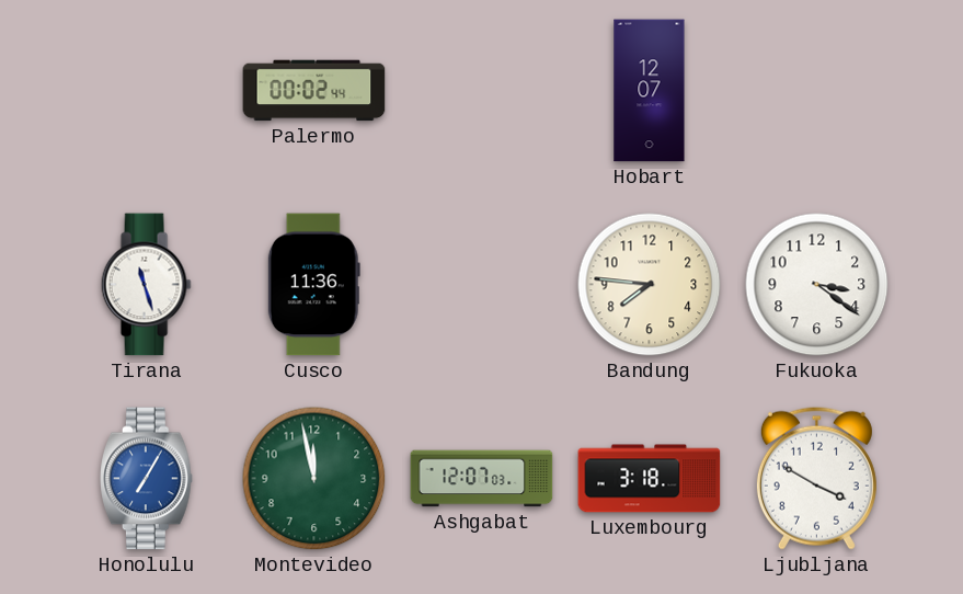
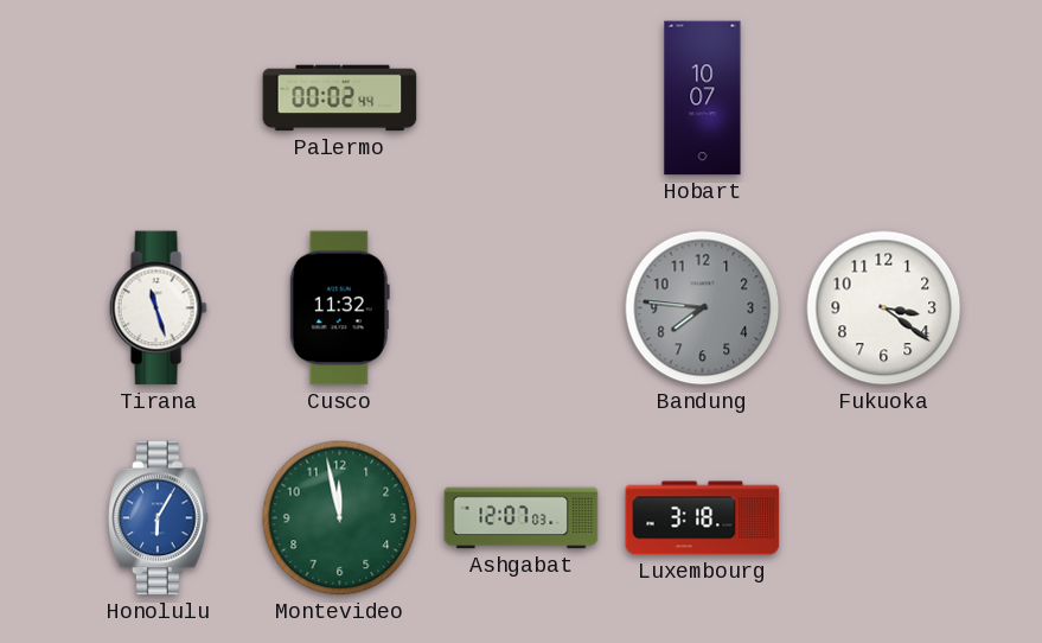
Hobart: 12:07 -> 10:07
Cusco: 11:36 -> 11:32
Bandung dial: cream -> grey
Honolulu: 7:05 -> 6:05
Ljubljana: 3:50 -> none
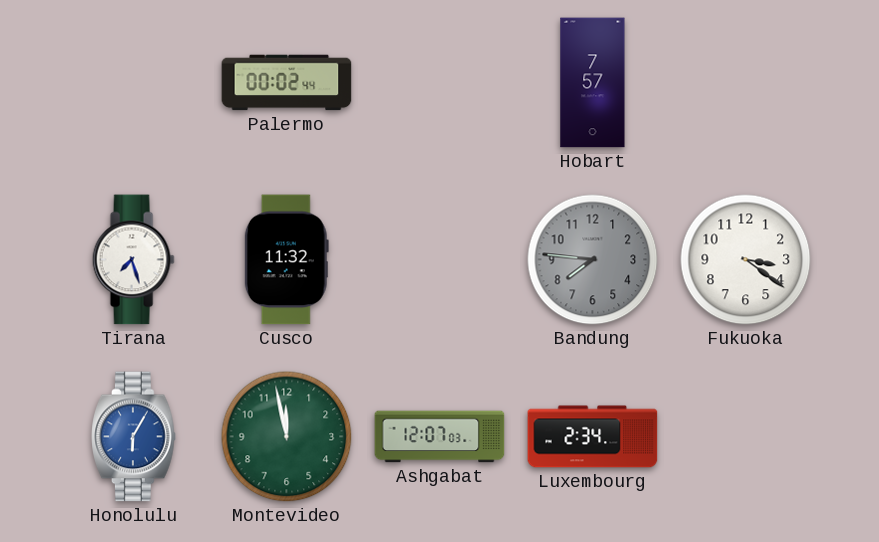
Hobart: 10:07 -> 7:57
Tirana: 11:27 -> 7:27
Luxembourg: 3:18 -> 2:34
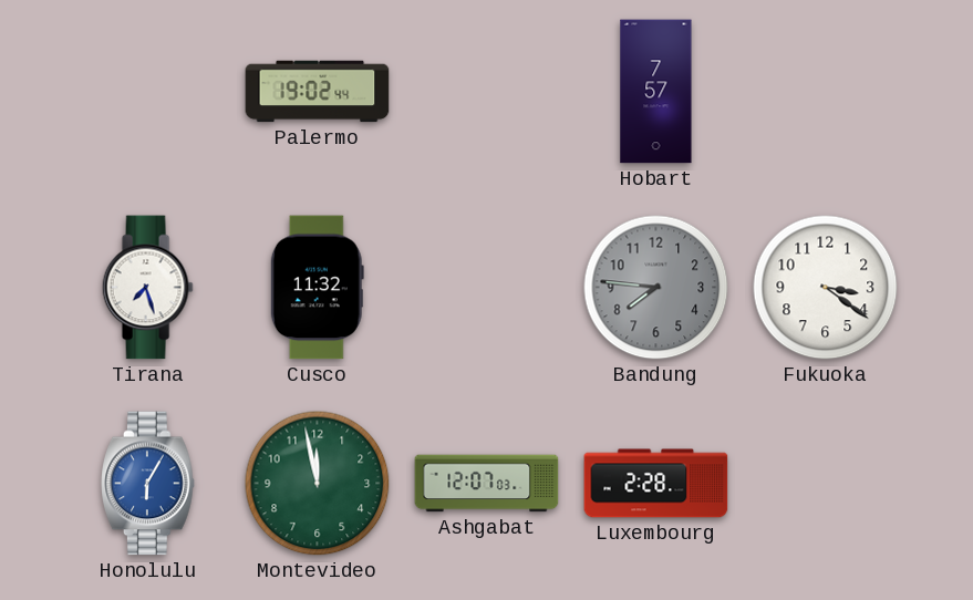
Palermo: 00:02 -> 19:02
Luxembourg: 2:34 -> 2:28
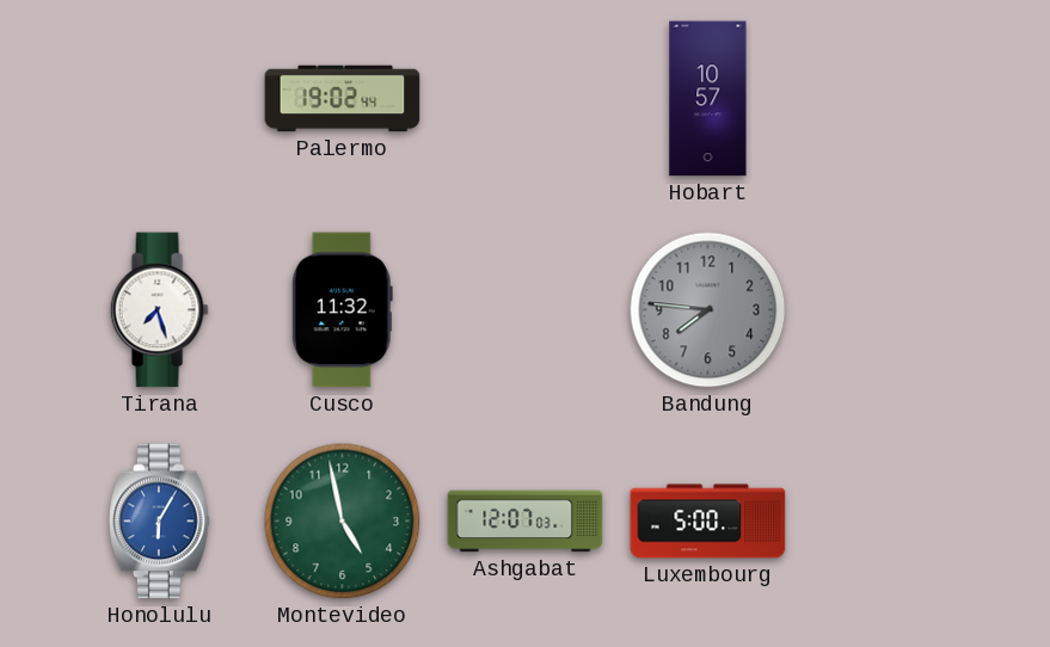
Hobart: 7:57 -> 10:57
Fukuoka: 3:21 -> none
Montevideo: 11:58 -> 4:58
Luxembourg: 2:28 -> 5:00
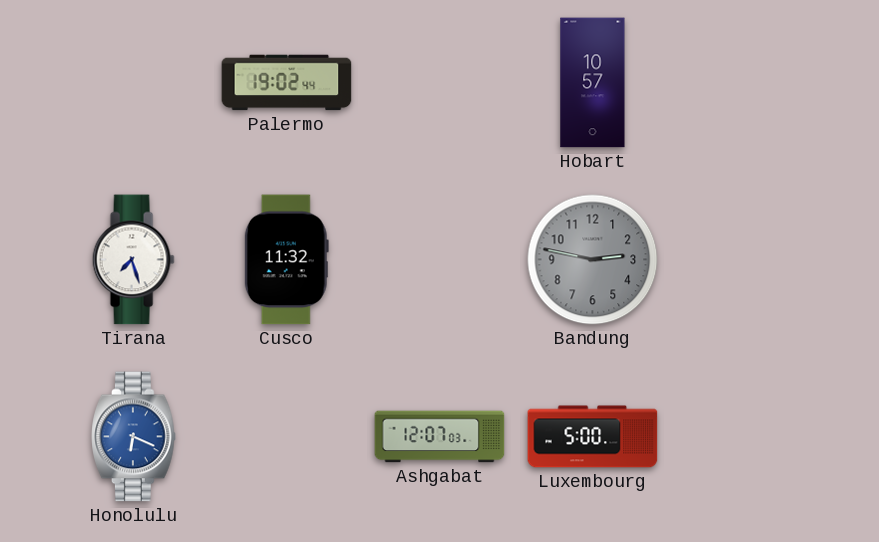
Bandung: 7:46 -> 2:47
Honolulu: 6:05 -> 6:19
Montevideo: 4:58 -> none
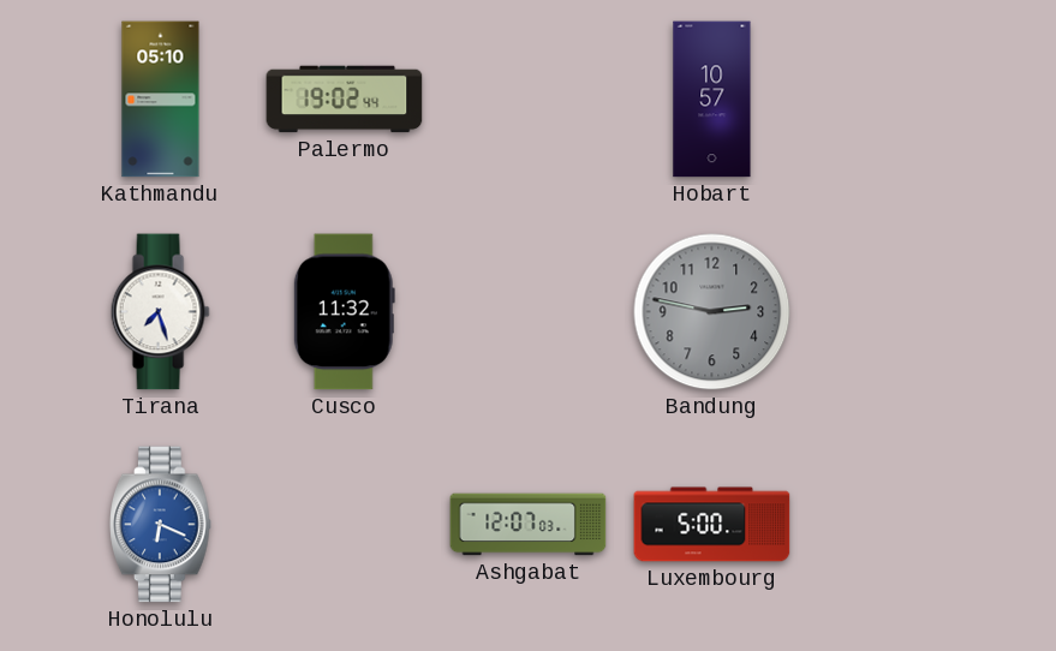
Kathmandu: none -> 05:10
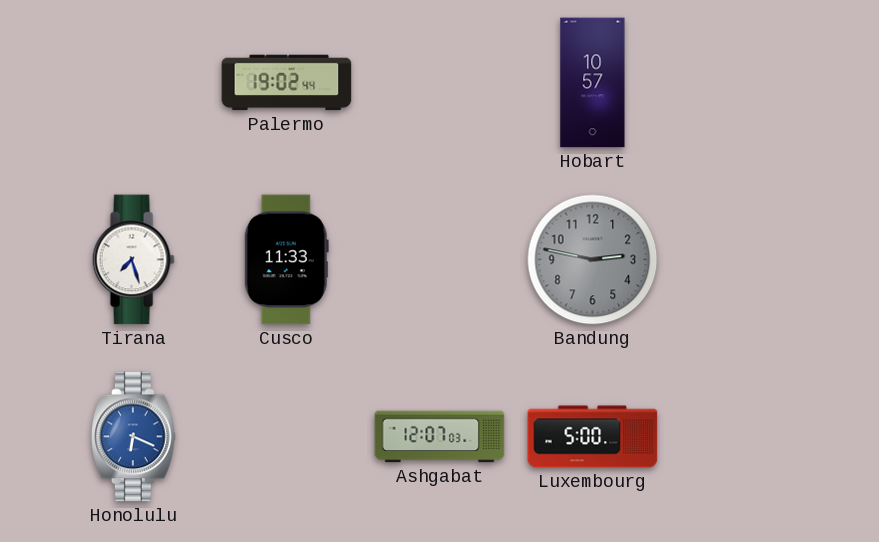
Kathmandu: 05:10 -> none
Cusco: 11:32 -> 11:33
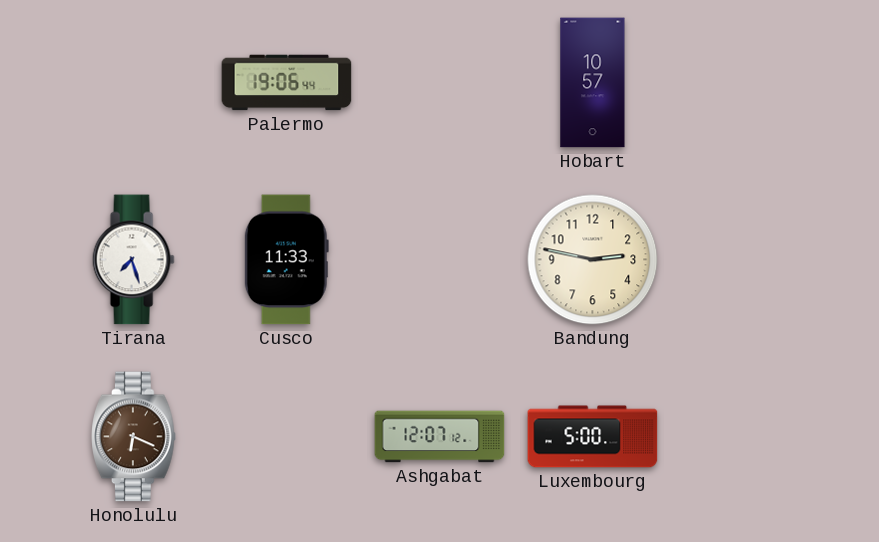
Palermo: 19:02 -> 19:06
Bandung dial: grey -> cream
Honolulu dial: blue -> brown
Ashgabat: 12:07:03 -> 12:07:12
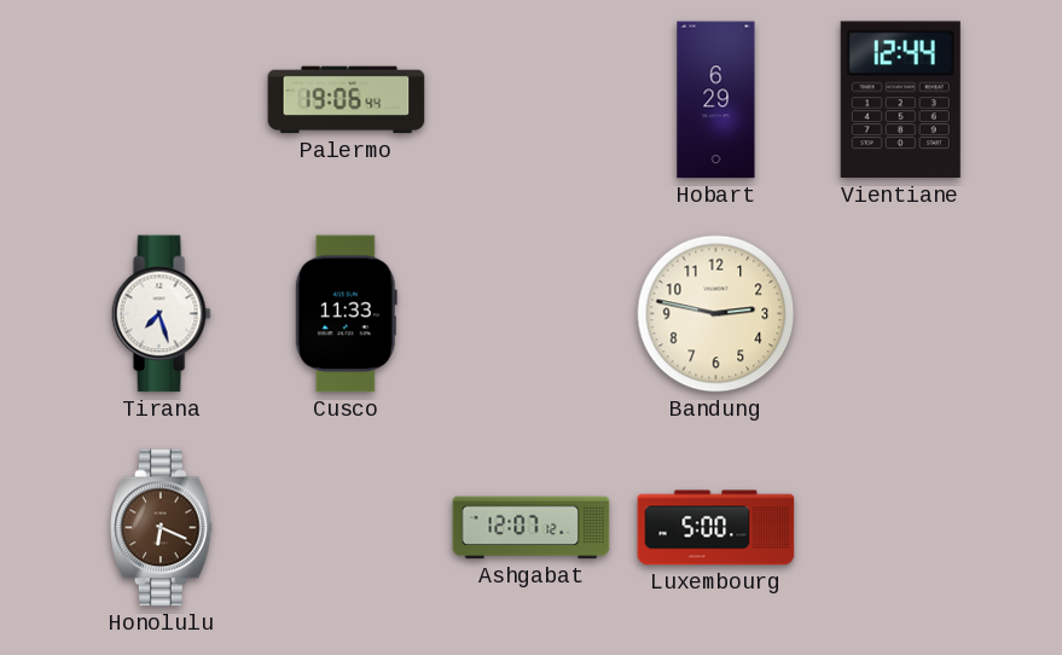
Hobart: 10:57 -> 6:29
Vientiane: none -> 12:44
